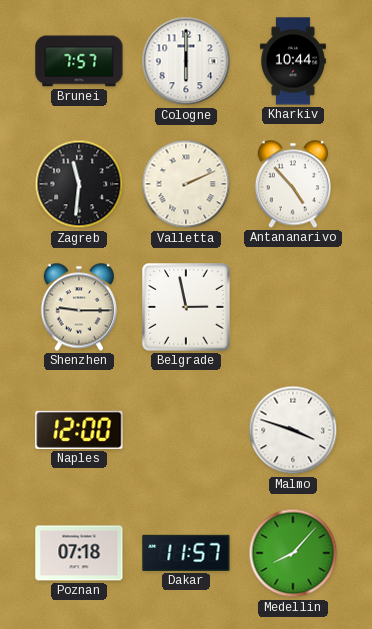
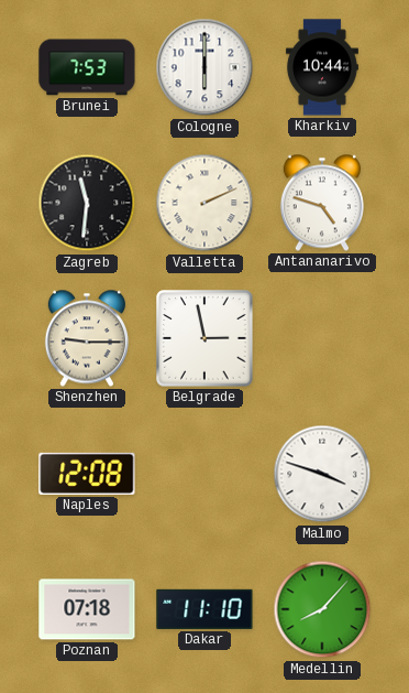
Brunei: 7:57 -> 7:53
Antananarivo: 4:53 -> 4:48
Naples: 12:00 -> 12:08
Dakar: 11:57 -> 11:10
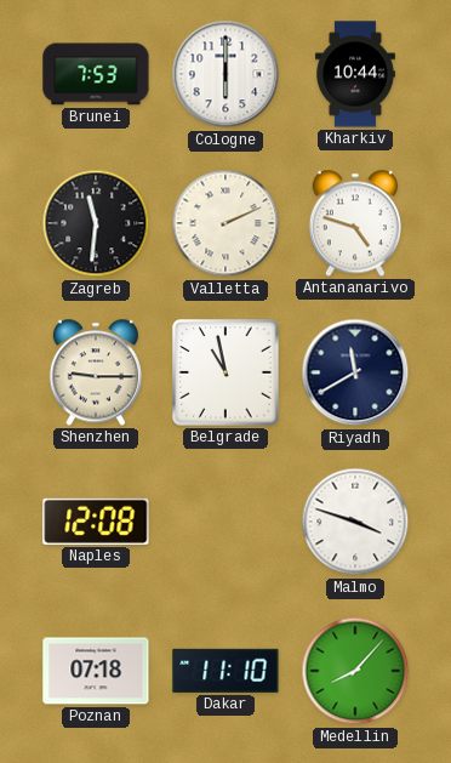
Belgrade: 2:58 -> 10:58
Riyadh: none -> 11:40
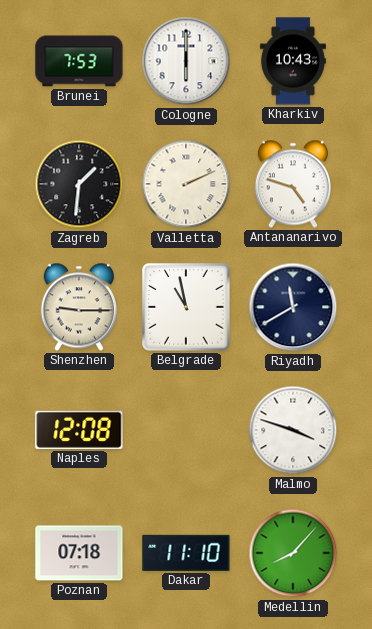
Kharkiv: 10:44 -> 10:43
Zagreb: 11:31 -> 1:31
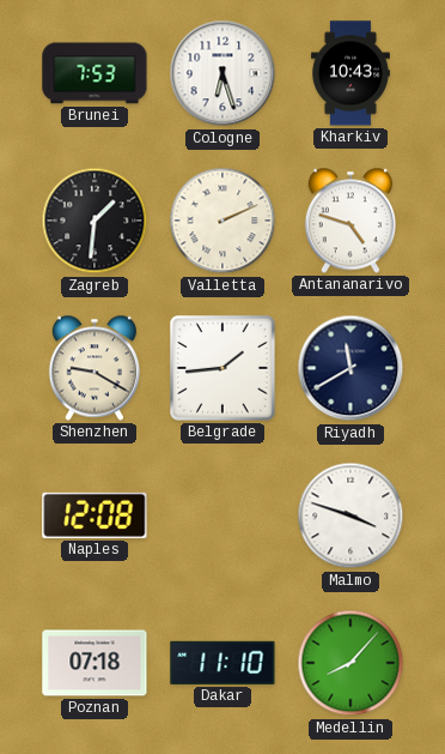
Cologne: 6:00 -> 6:27
Shenzhen: 9:15 -> 9:20
Belgrade: 10:58 -> 1:44
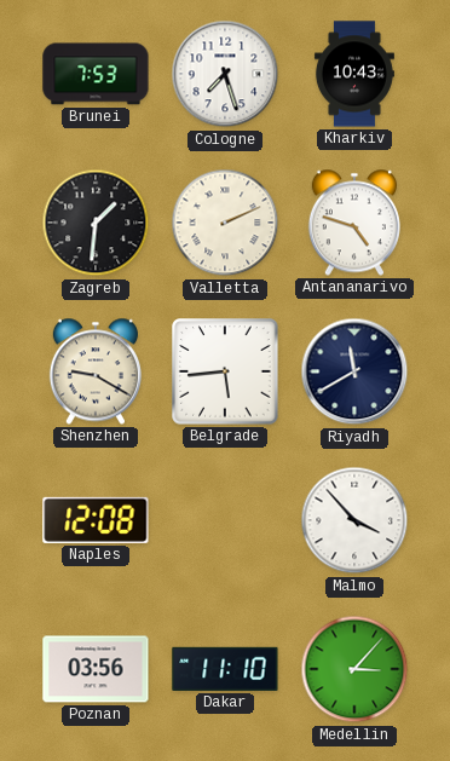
Cologne: 6:27 -> 7:27
Belgrade: 1:44 -> 5:44
Malmo: 3:48 -> 3:53
Poznan: 07:18 -> 03:56
Medellin: 8:07 -> 3:07
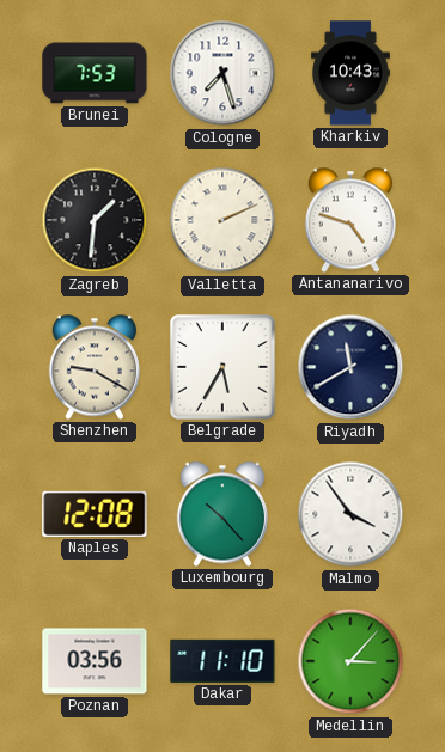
Belgrade: 5:44 -> 5:35
Luxembourg: none -> 10:23
Malmo: 3:53 -> 3:54
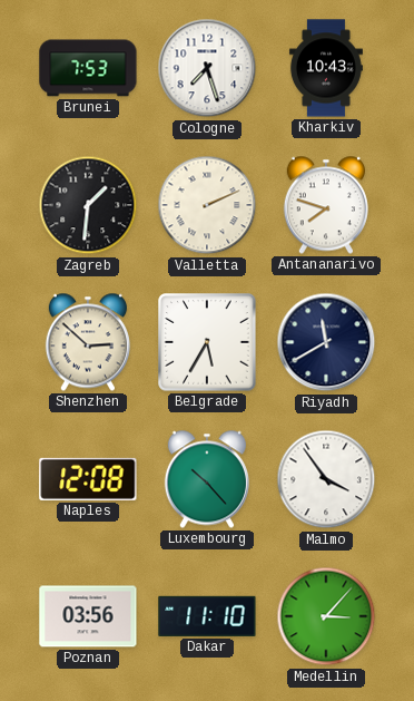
Antananarivo: 4:48 -> 7:48
Shenzhen: 9:20 -> 2:52
